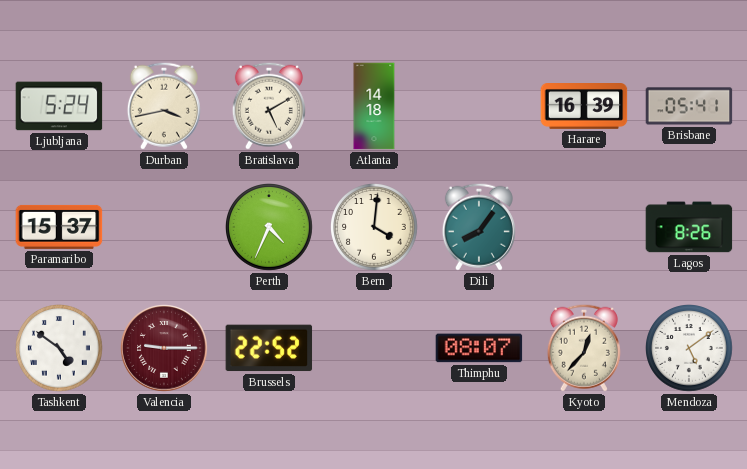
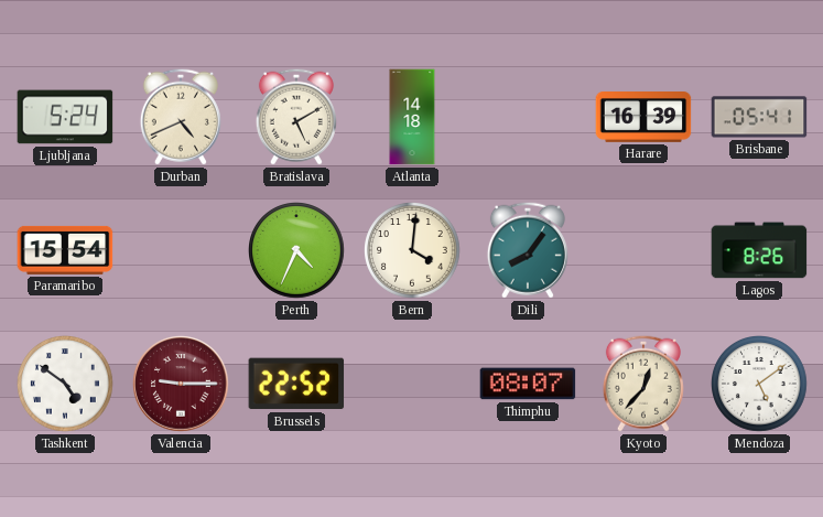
Durban: 3:43 -> 4:41
Paramaribo: 15:37 -> 15:54
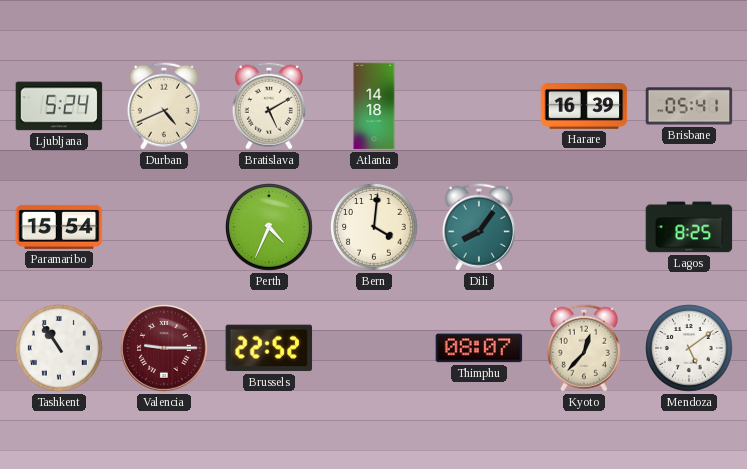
Lagos: 8:26 -> 8:25
Tashkent: 4:51 -> 10:54
